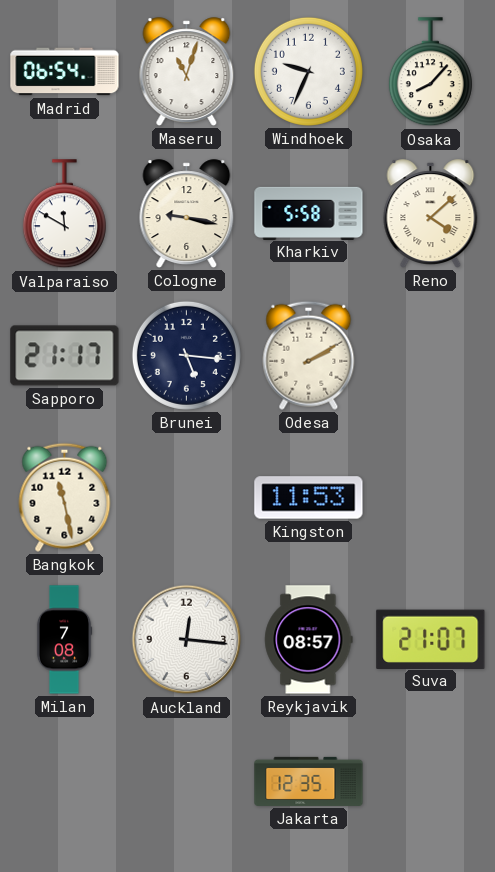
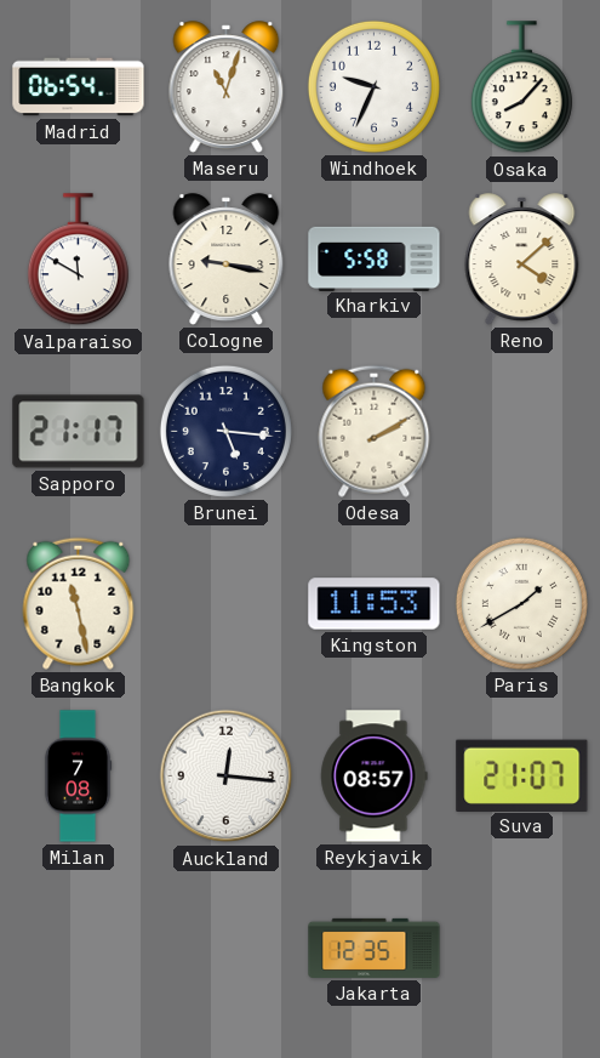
Paris: none -> 1:40
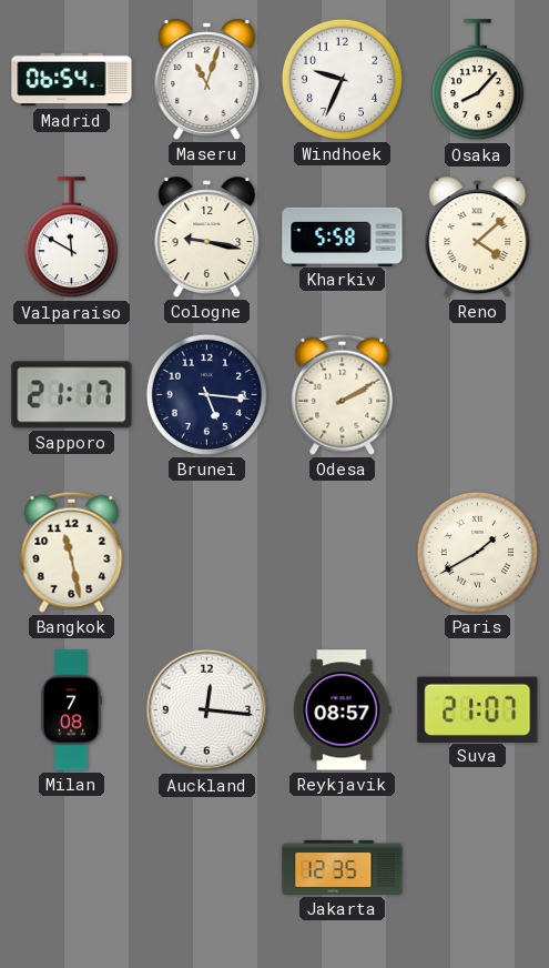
Kingston: 11:53 -> none
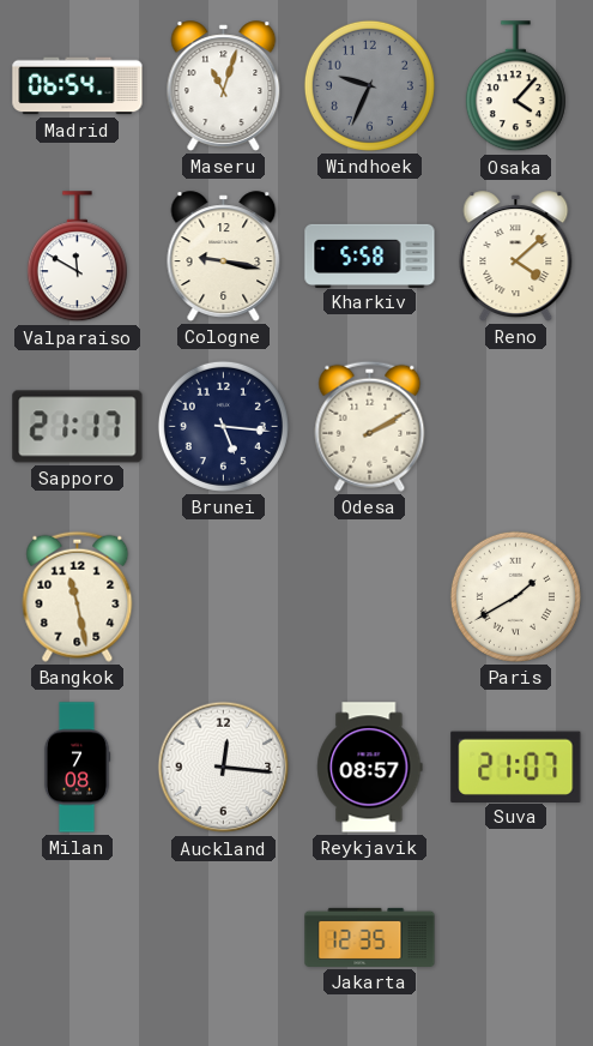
Windhoek dial: white -> grey
Osaka: 8:07 -> 4:07
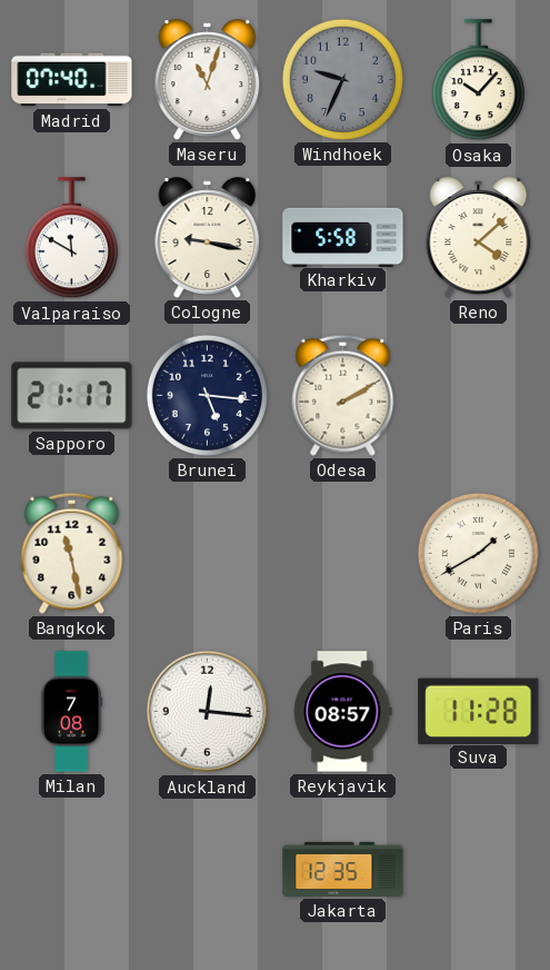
Madrid: 06:54 -> 07:40
Osaka: 4:07 -> 10:07
Suva: 21:07 -> 11:28
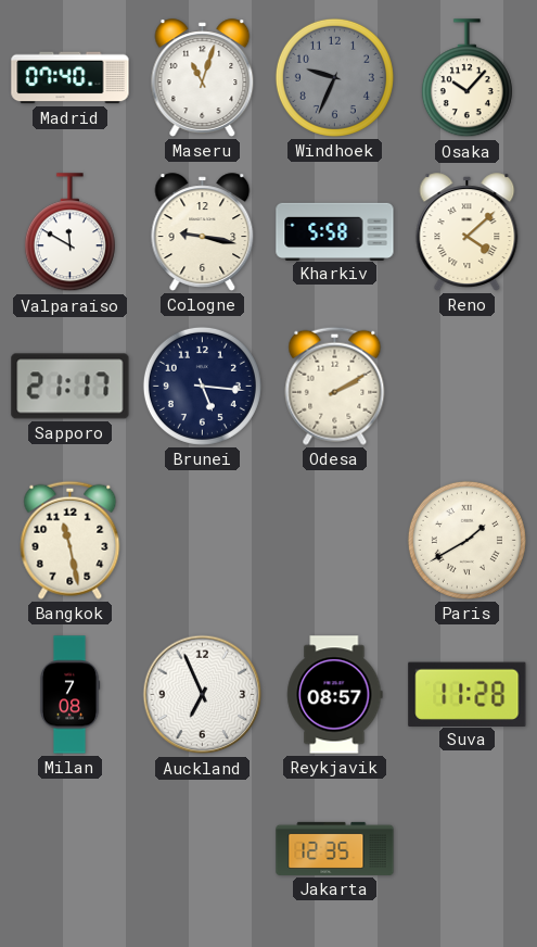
Auckland: 12:16 -> 6:56
